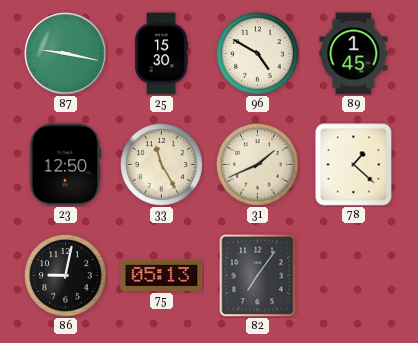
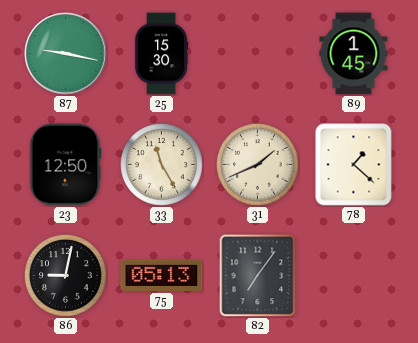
96: 4:50 -> none
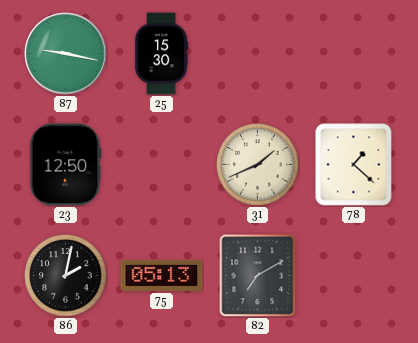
89: 1:45 -> none
33: 11:25 -> none
86: 9:02 -> 2:02
82: 7:06 -> 7:10
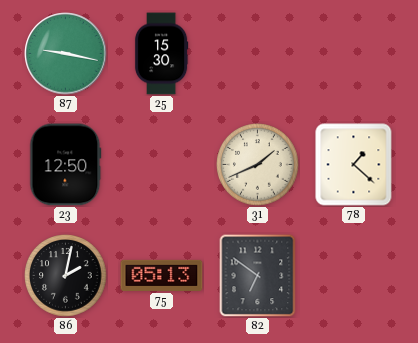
82: 7:10 -> 6:51
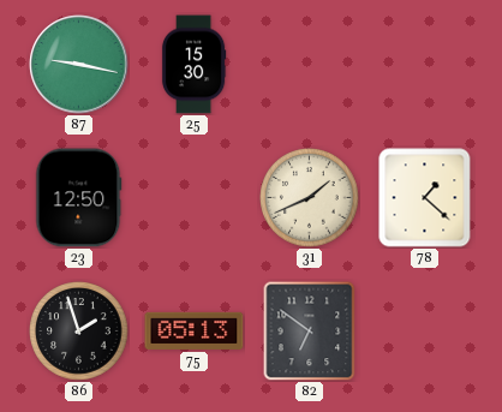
86: 2:02 -> 1:57
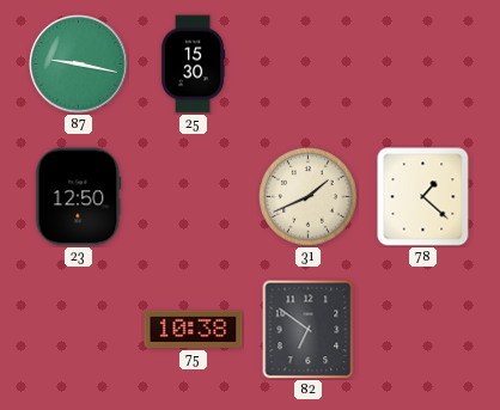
86: 1:57 -> none
75: 05:13 -> 10:38
